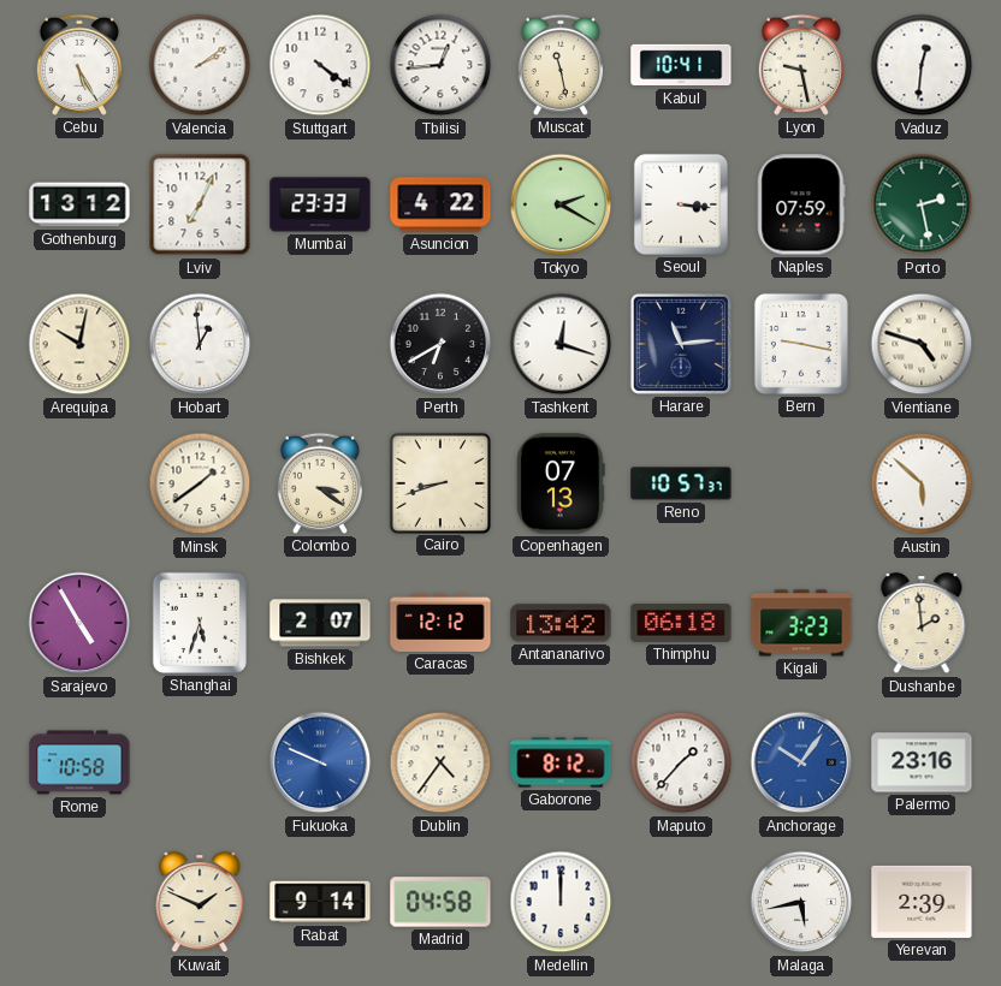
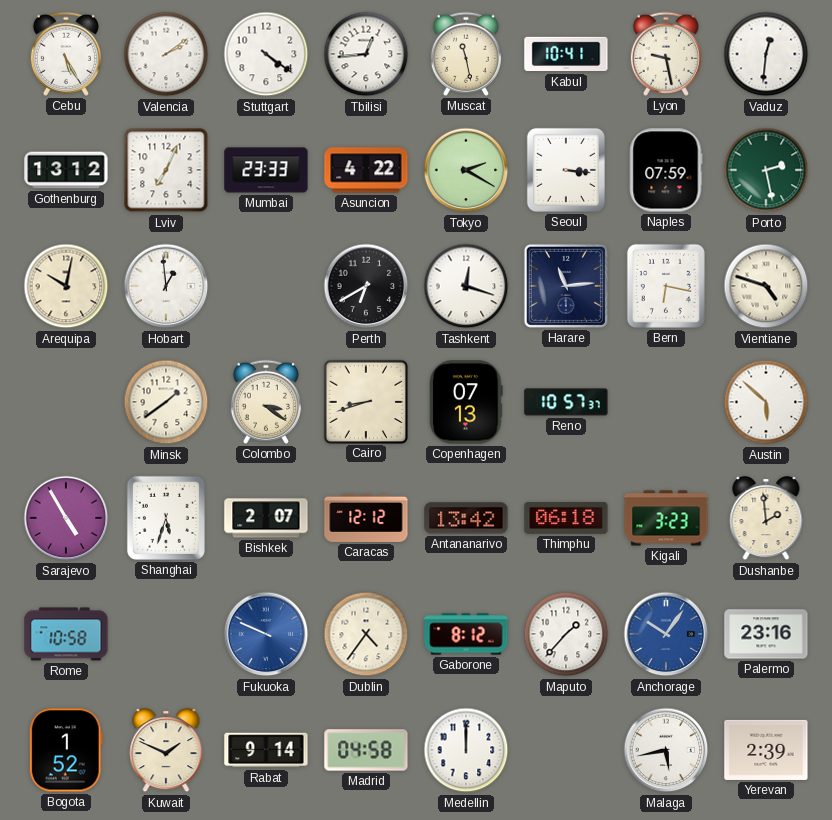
Bern: 9:17 -> 6:17
Bogota: none -> 1:52
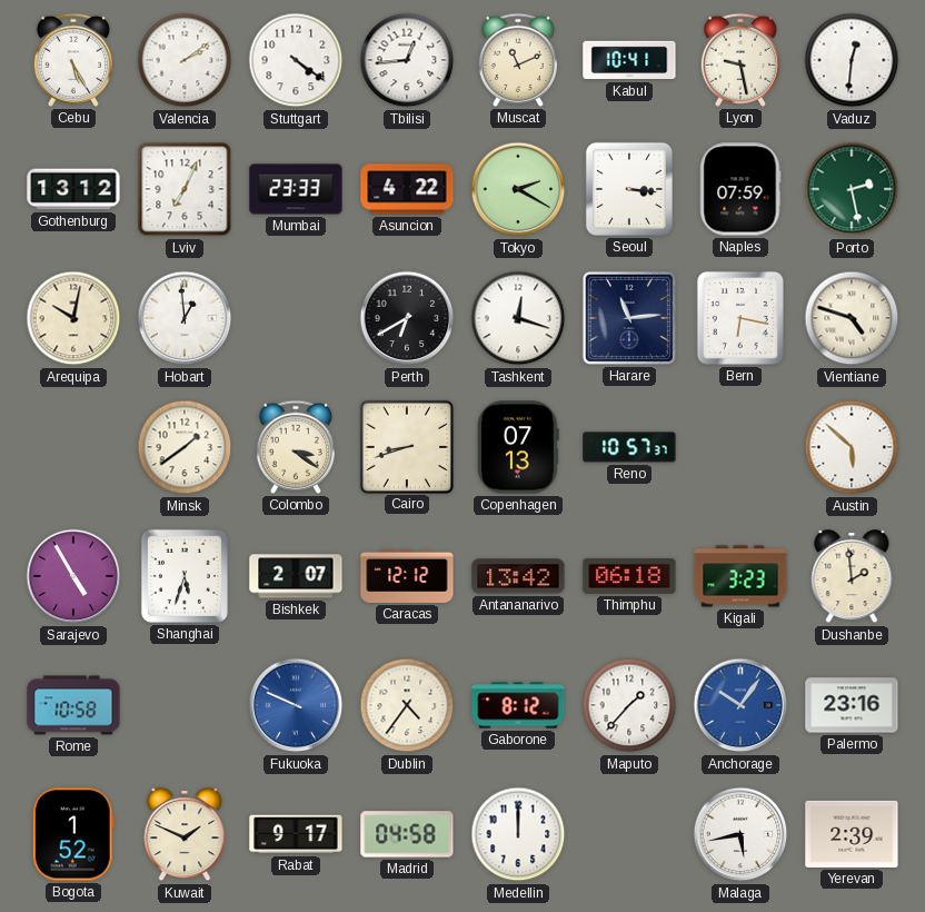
Muscat: 11:28 -> 11:11
Rabat: 9:14 -> 9:17
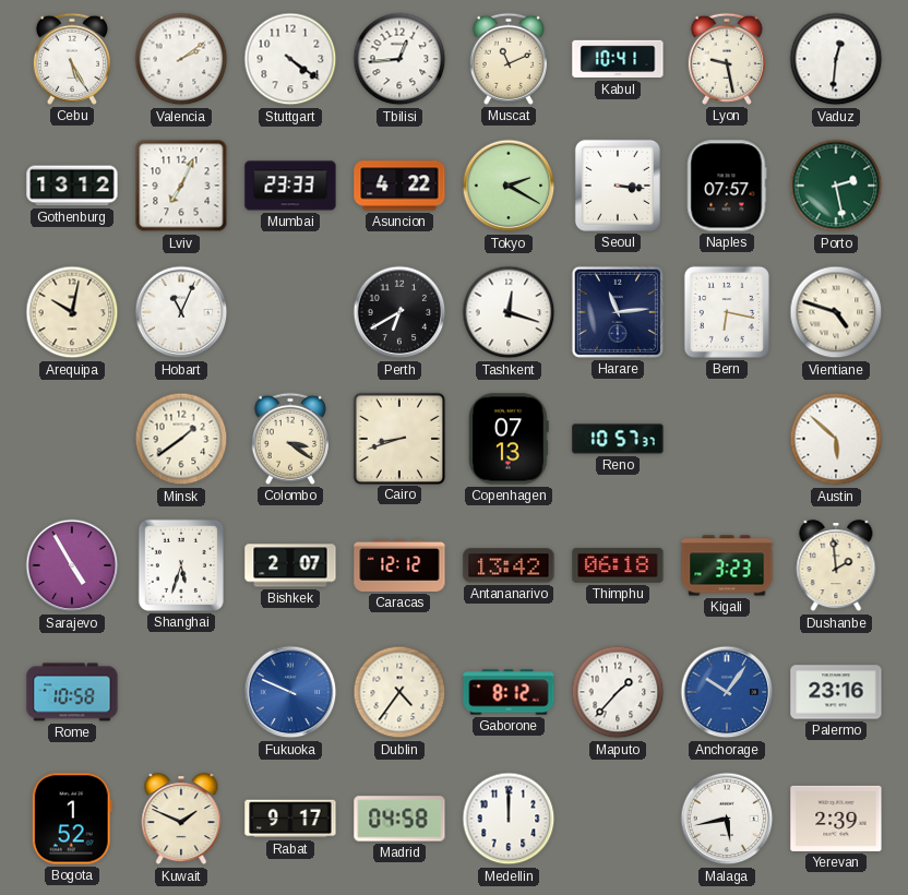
Naples: 07:59 -> 07:57
Hobart: 12:59 -> 11:04
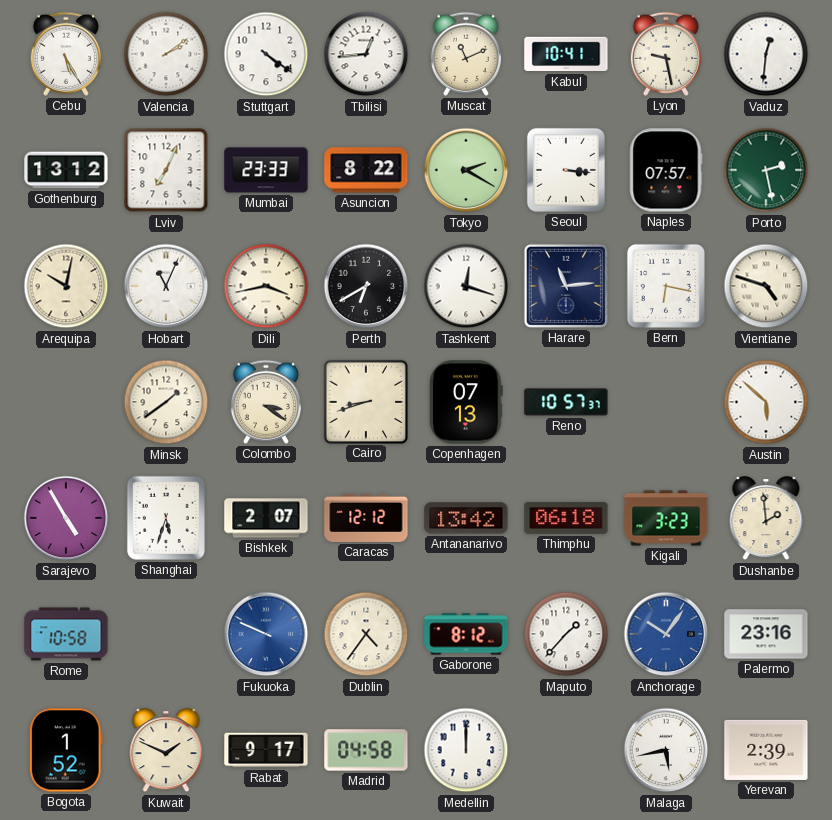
Asuncion: 4:22 -> 8:22
Dili: none -> 3:43
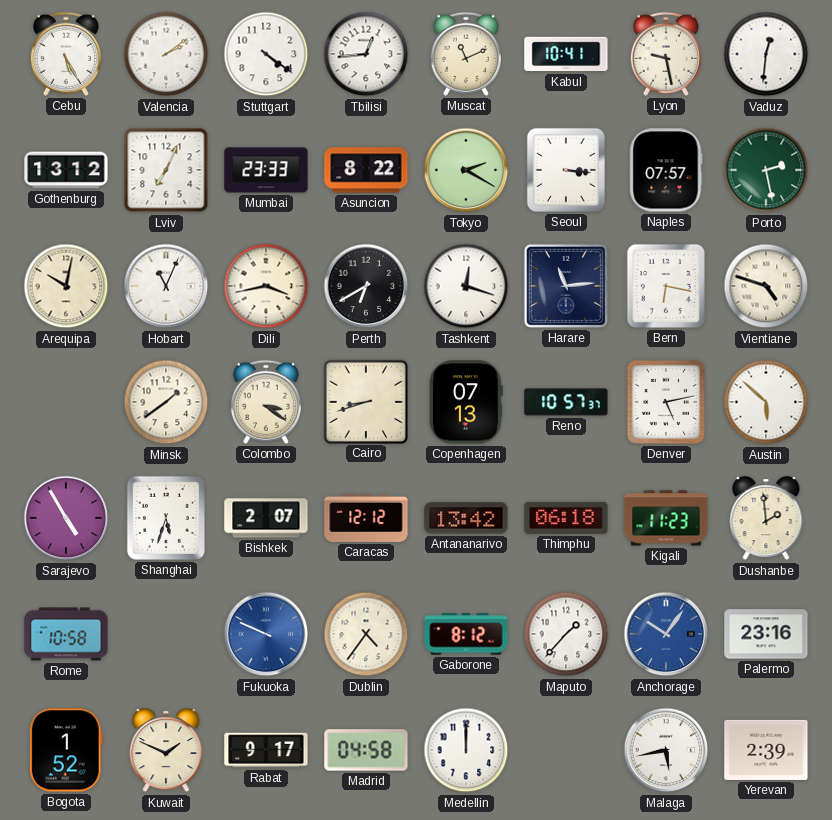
Denver: none -> 5:13
Kigali: 3:23 -> 11:23
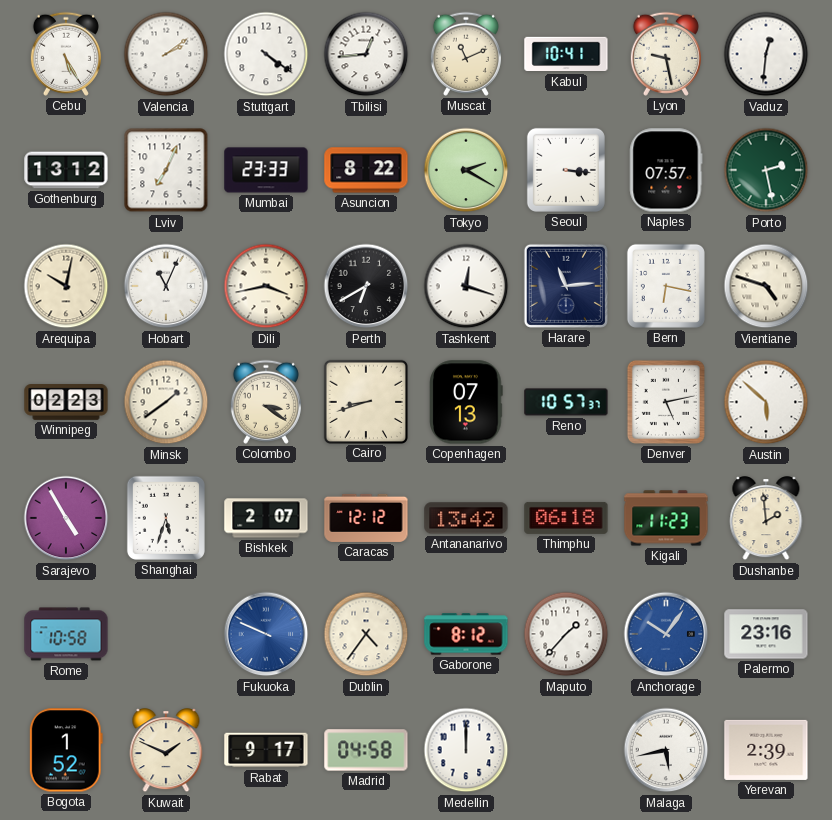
Winnipeg: none -> 02:23
